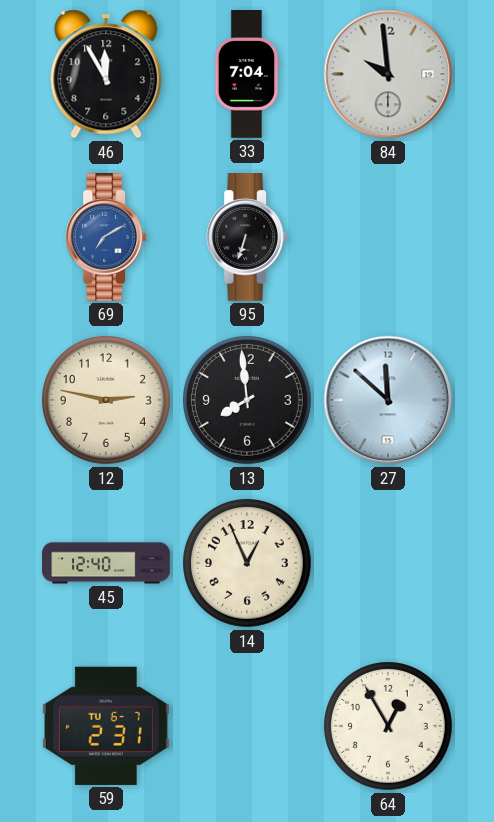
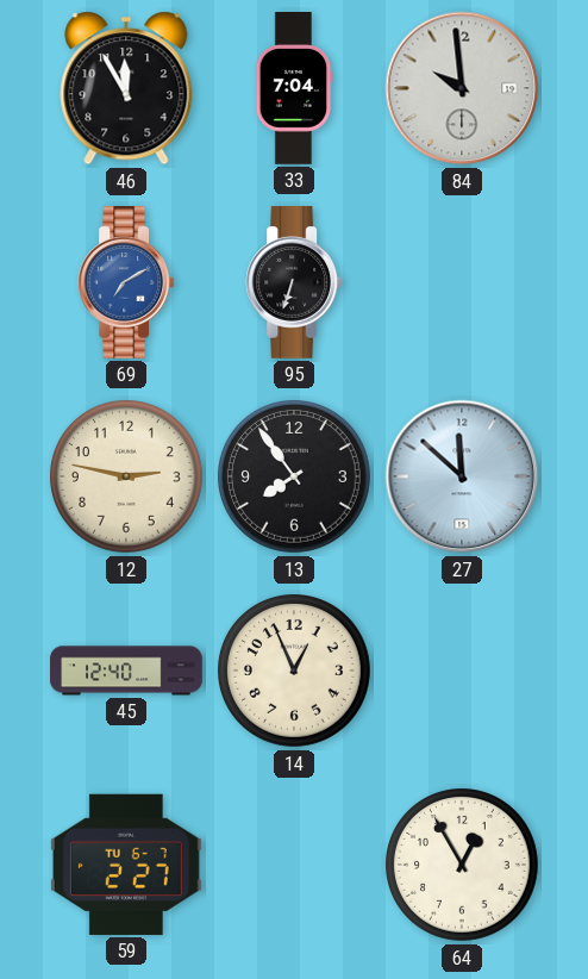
13: 7:59 -> 7:54
59: 2:31 -> 2:27
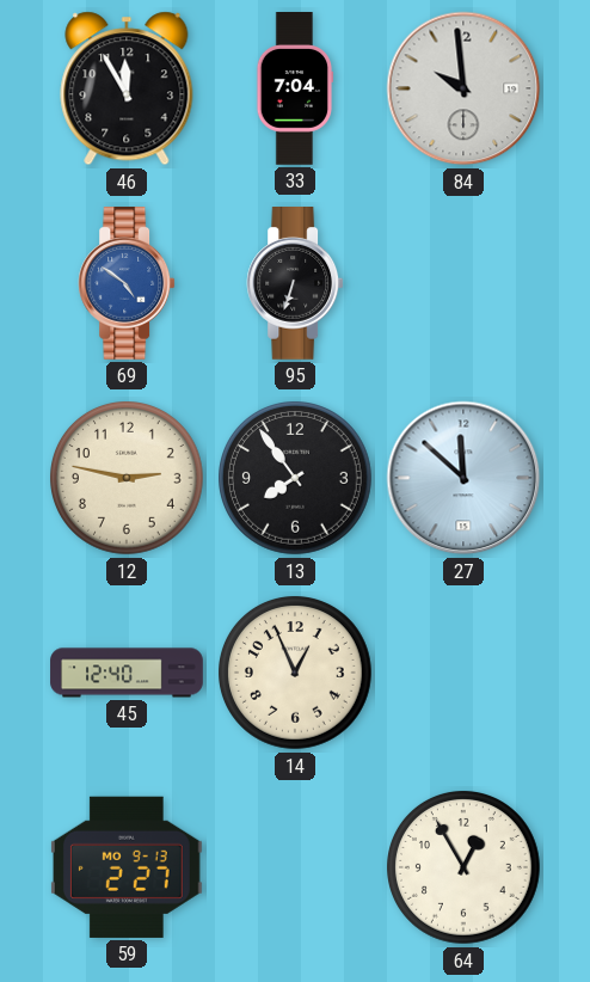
69: 7:10 -> 4:51
59 date: TU 6-7 -> MO 9-13
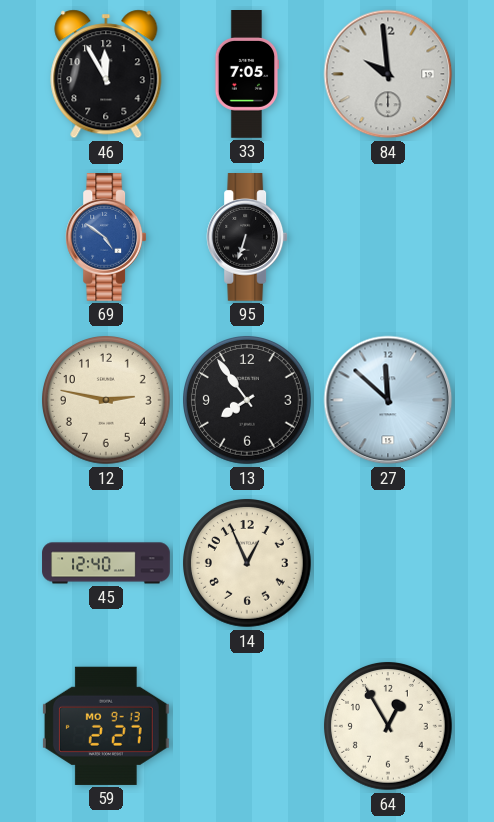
33: 7:04 -> 7:05
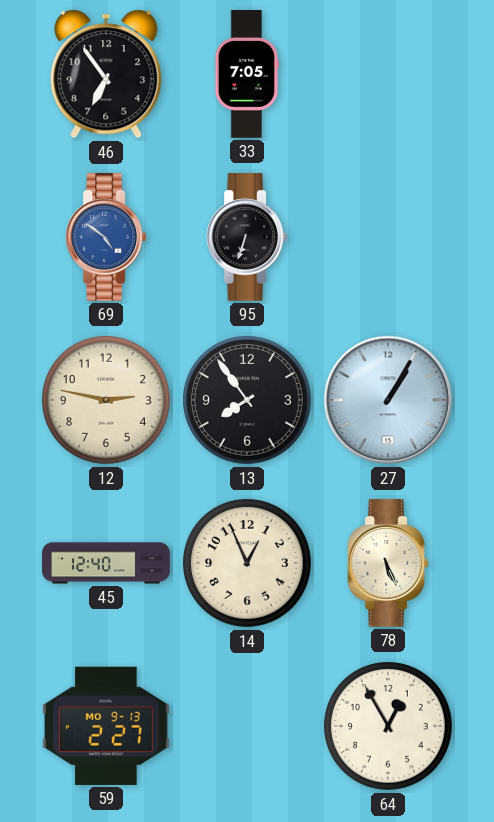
46: 11:55 -> 6:54
84: 9:59 -> none
27: 11:52 -> 1:05
78: none -> 5:26
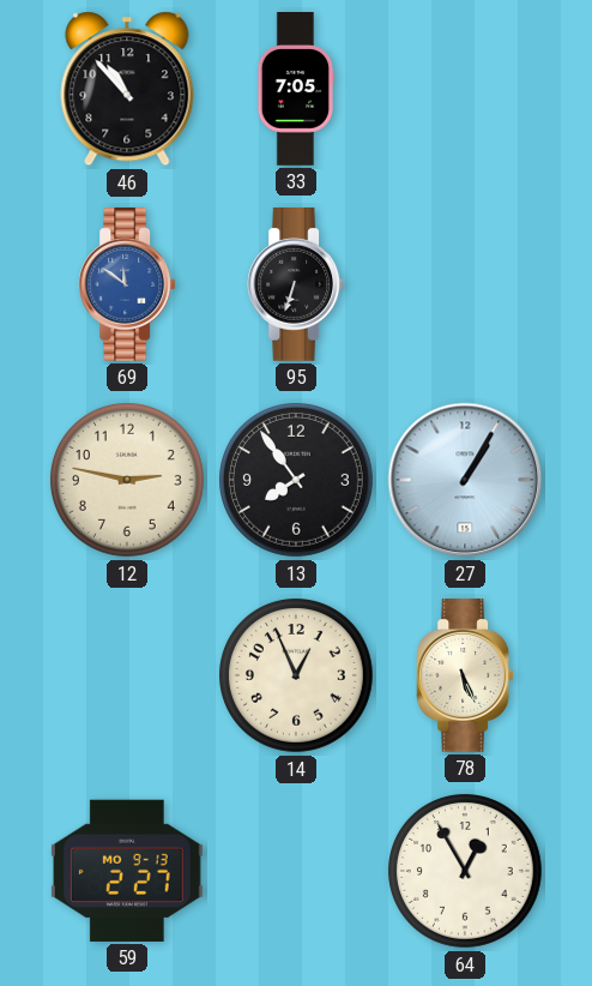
46: 6:54 -> 10:53
69: 4:51 -> 11:51
45: 12:40 -> none
